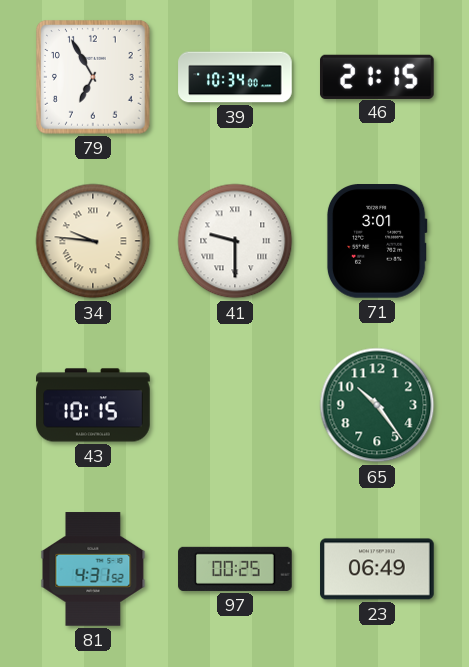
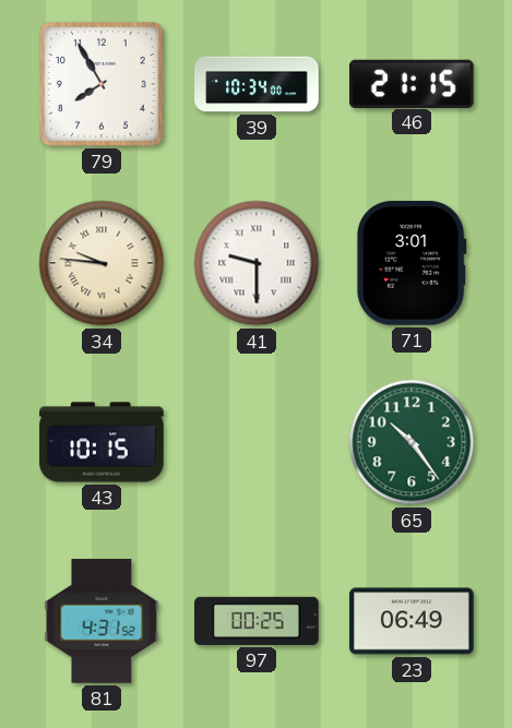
79: 6:55 -> 7:55
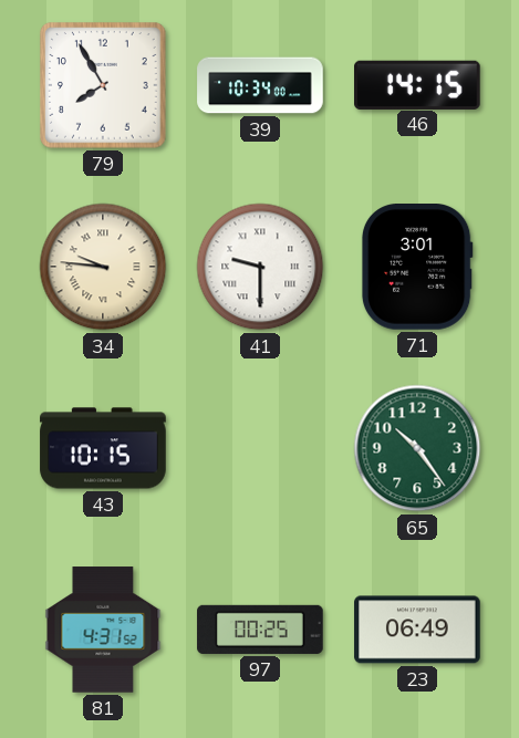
46: 21:15 -> 14:15
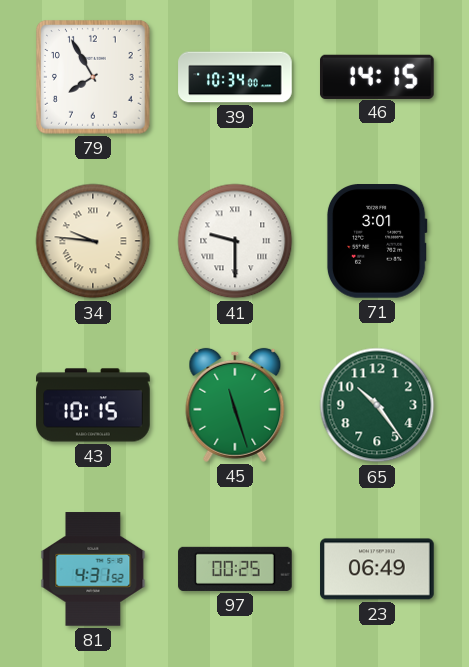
45: none -> 11:27
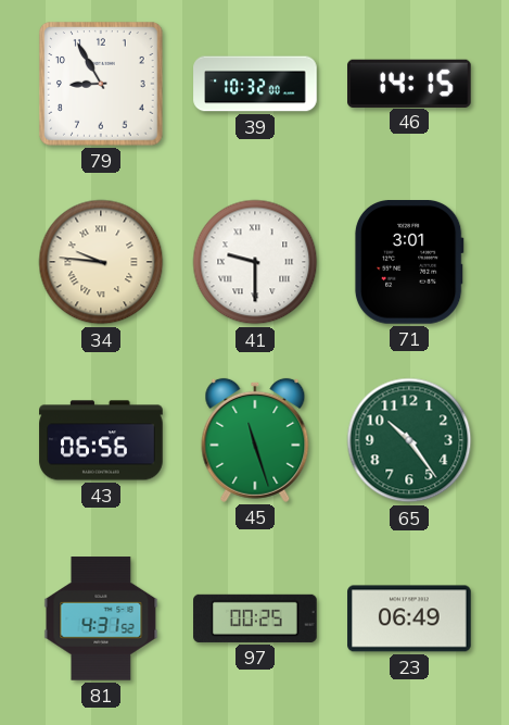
79: 7:55 -> 8:55
39: 10:34 -> 10:32
43: 10:15 -> 06:56
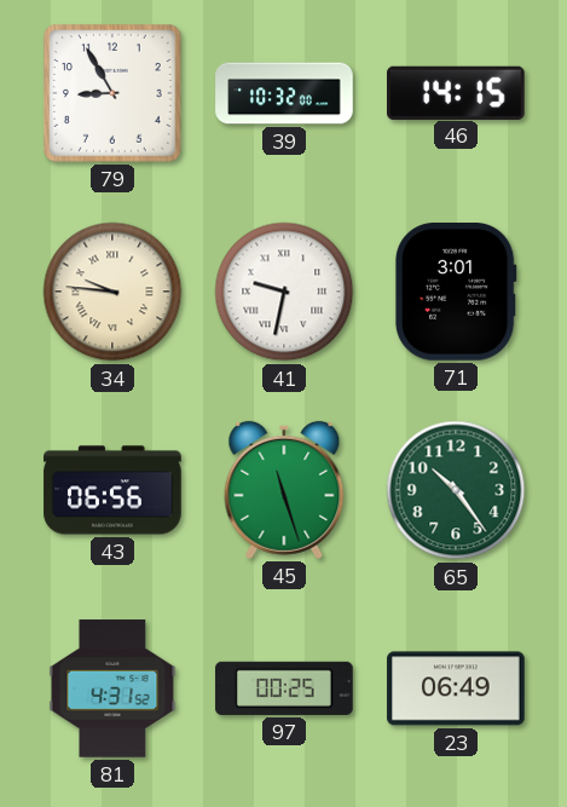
41: 9:30 -> 9:32
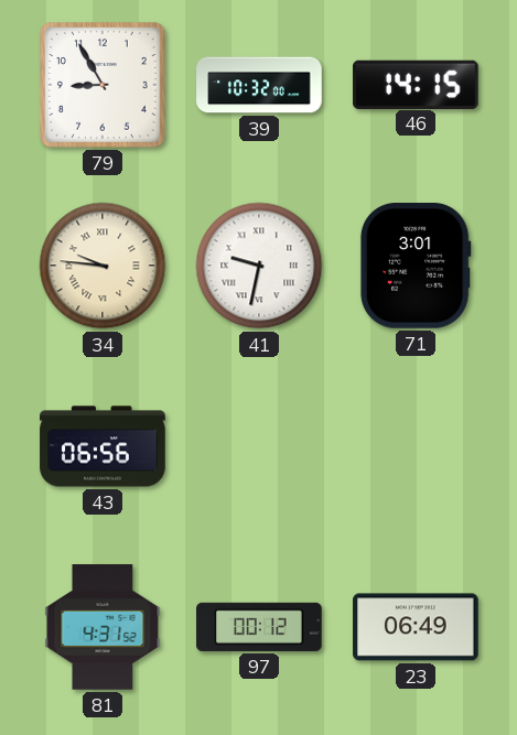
45: 11:27 -> none
65: 10:24 -> none
97: 00:25 -> 00:12
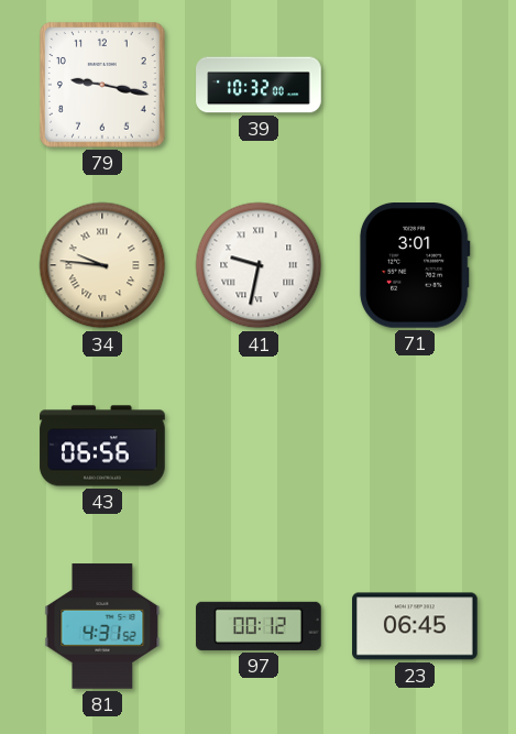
79: 8:55 -> 9:17
46: 14:15 -> none
23: 06:49 -> 06:45
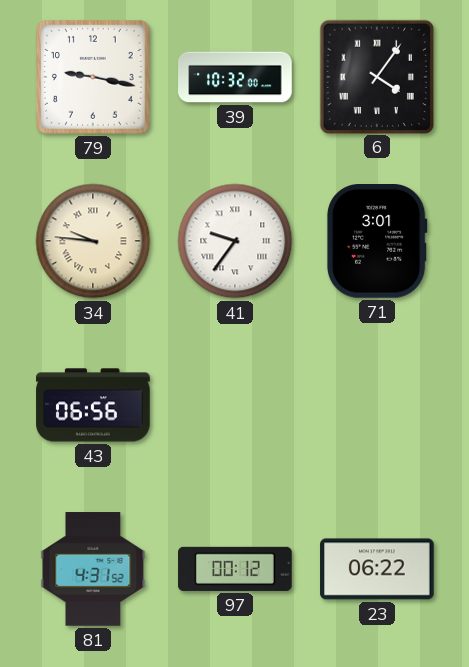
6: none -> 4:06
41: 9:32 -> 9:36
23: 06:45 -> 06:22
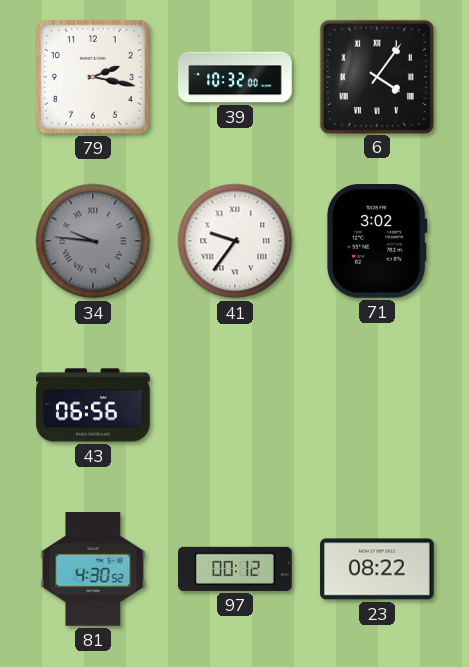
79: 9:17 -> 2:17
34 dial: cream -> grey
71: 3:01 -> 3:02
81: 4:31 -> 4:30
23: 06:22 -> 08:22
